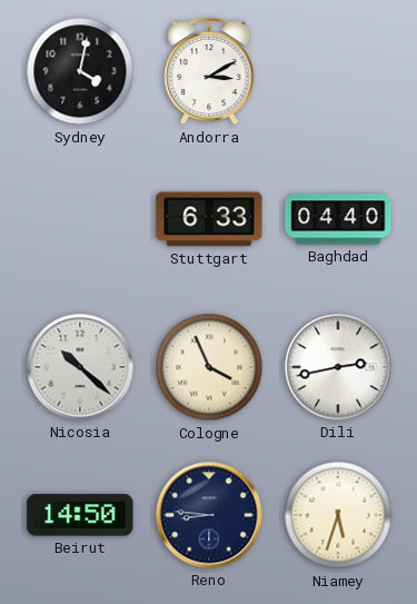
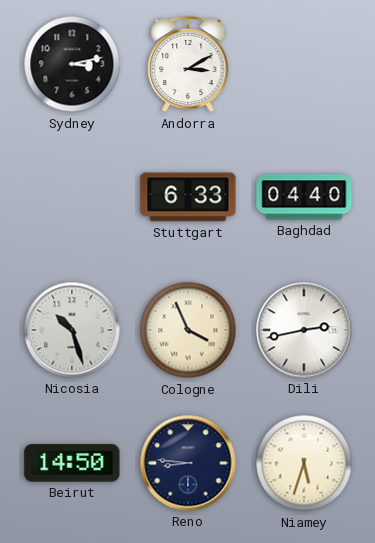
Sydney: 4:02 -> 3:13
Nicosia: 10:22 -> 10:27
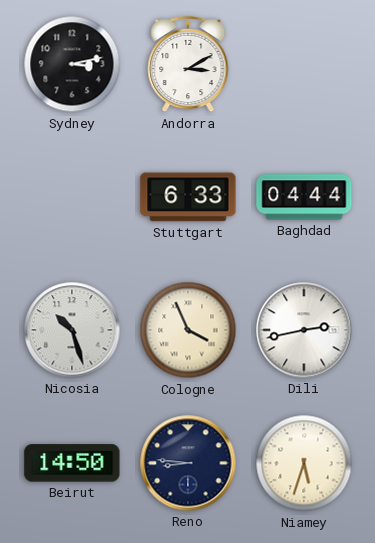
Baghdad: 04:40 -> 04:44
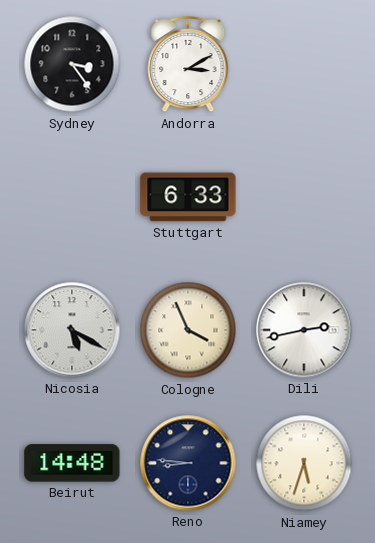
Sydney: 3:13 -> 3:24
Baghdad: 04:44 -> none
Nicosia: 10:27 -> 5:20
Beirut: 14:50 -> 14:48
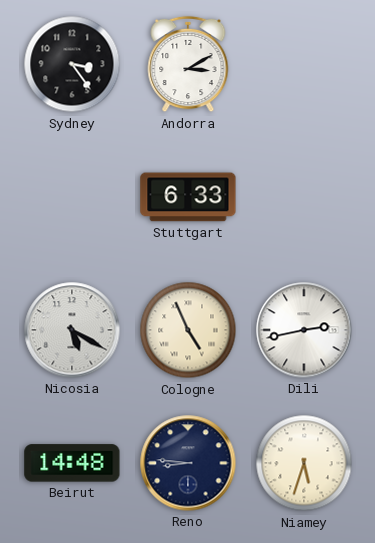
Cologne: 3:56 -> 4:56
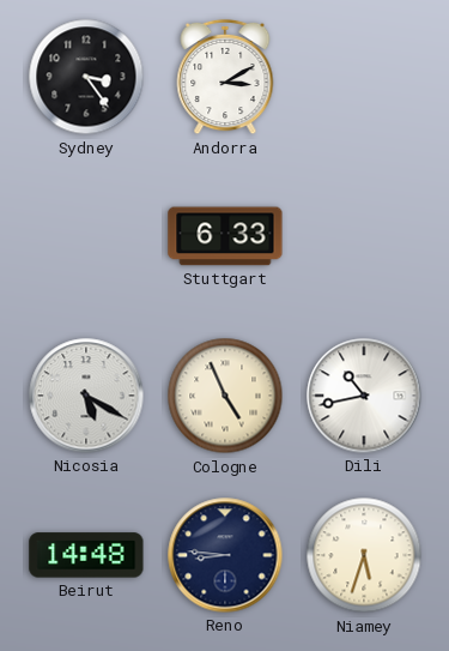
Dili: 2:43 -> 10:43
